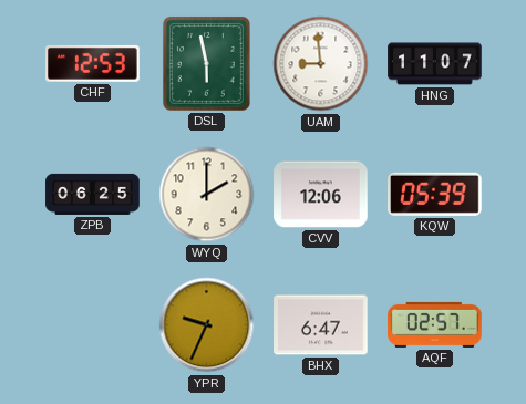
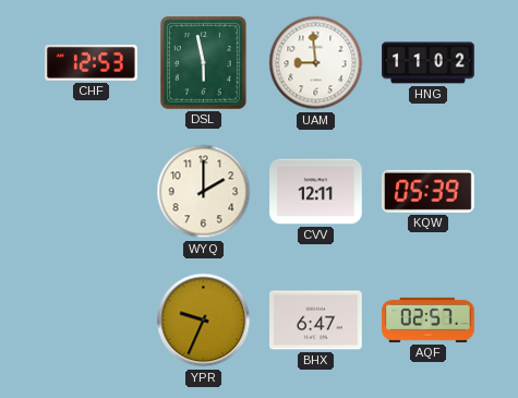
HNG: 11:07 -> 11:02
ZPB: 06:25 -> none
CVV: 12:06 -> 12:11
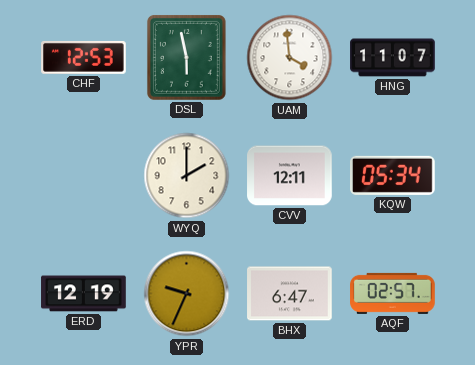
UAM: 8:59 -> 3:59
HNG: 11:02 -> 11:07
KQW: 05:39 -> 05:34
ERD: none -> 12:19
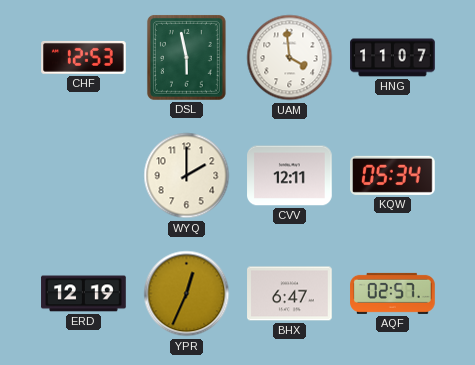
YPR: 9:34 -> 12:34
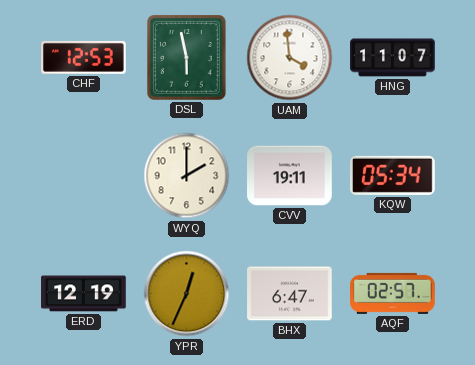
CVV: 12:11 -> 19:11
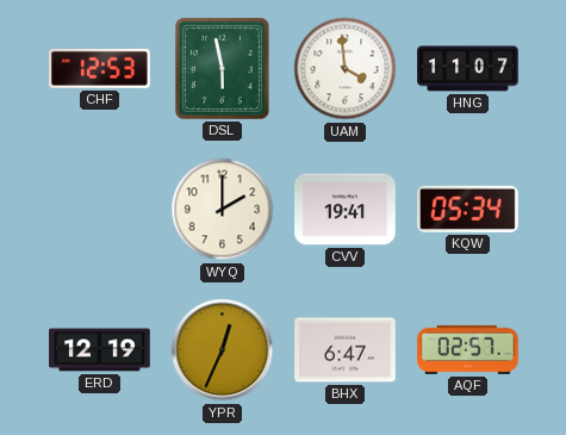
CVV: 19:11 -> 19:41
